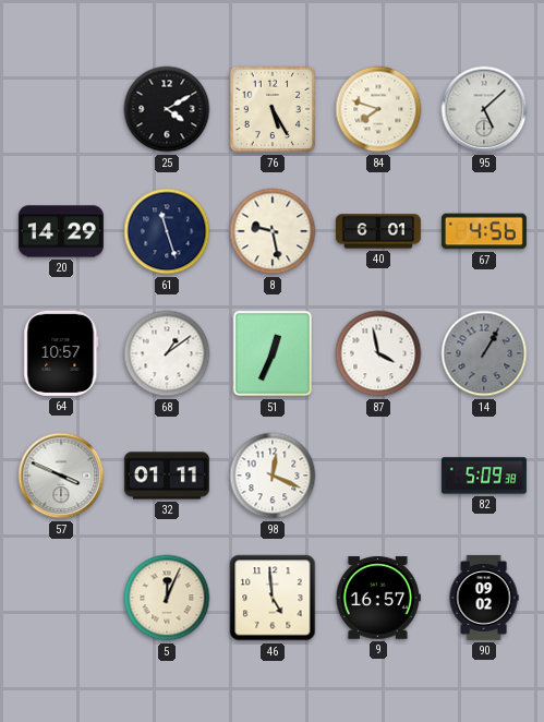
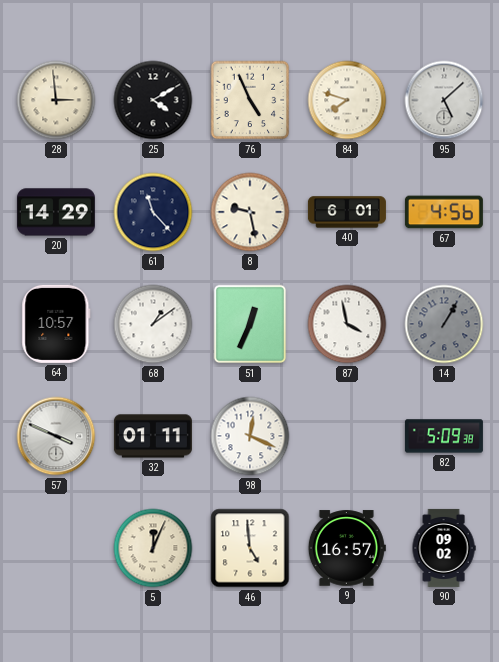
28: none -> 2:59
76: 5:25 -> 4:56
61: 11:27 -> 11:23
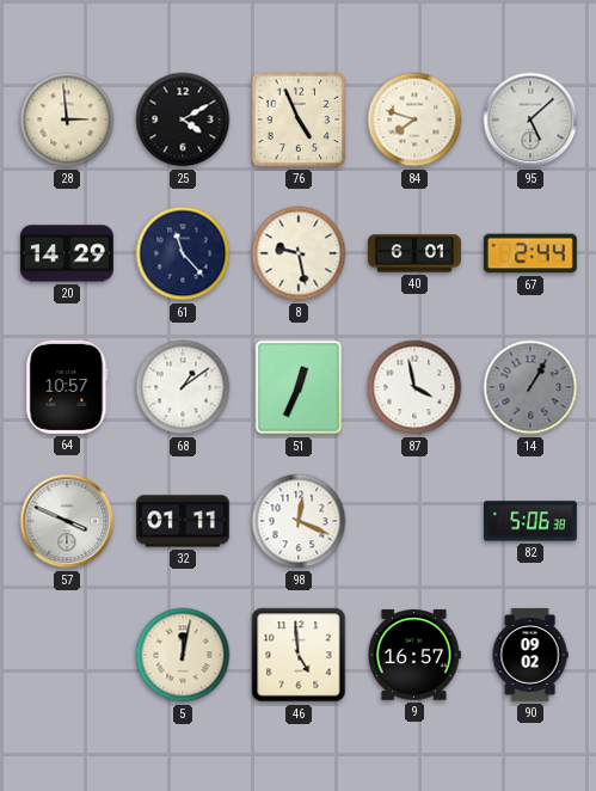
67: 4:56 -> 2:44
82: 5:09 -> 5:06
5: 12:04 -> 12:02
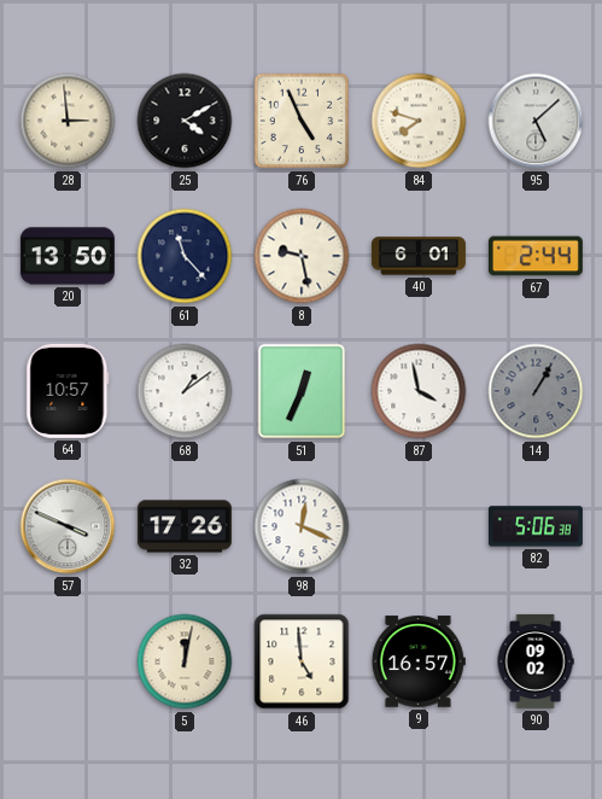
20: 14:29 -> 13:50
32: 01:11 -> 17:26
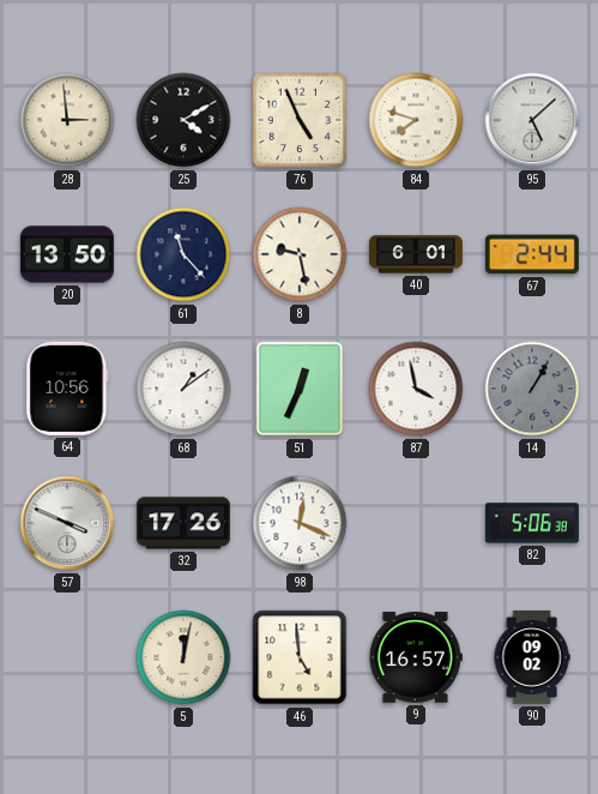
64: 10:57 -> 10:56
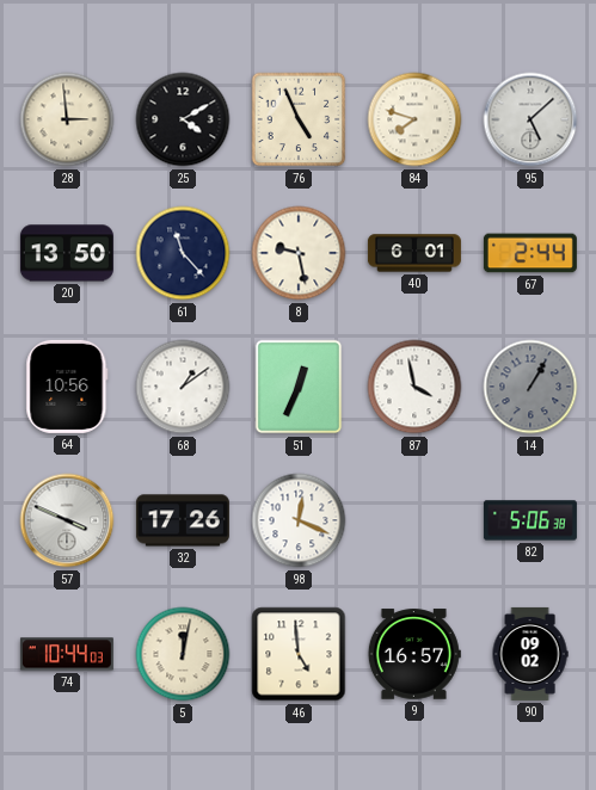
74: none -> 10:44
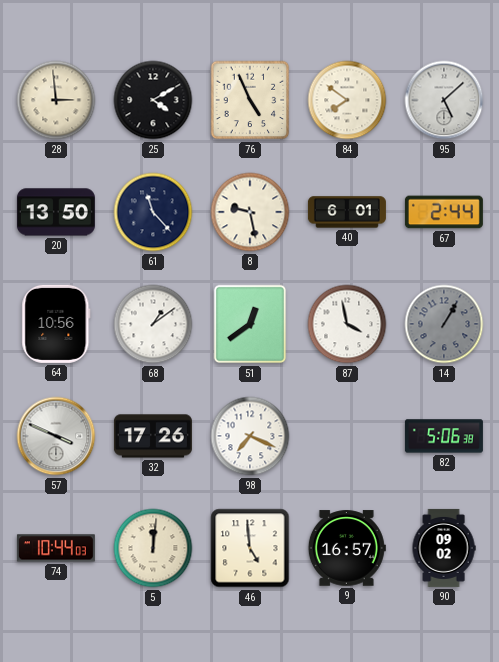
84: 7:48 -> 7:51
51: 12:34 -> 12:39
98: 12:19 -> 7:19
5: 12:02 -> 12:01
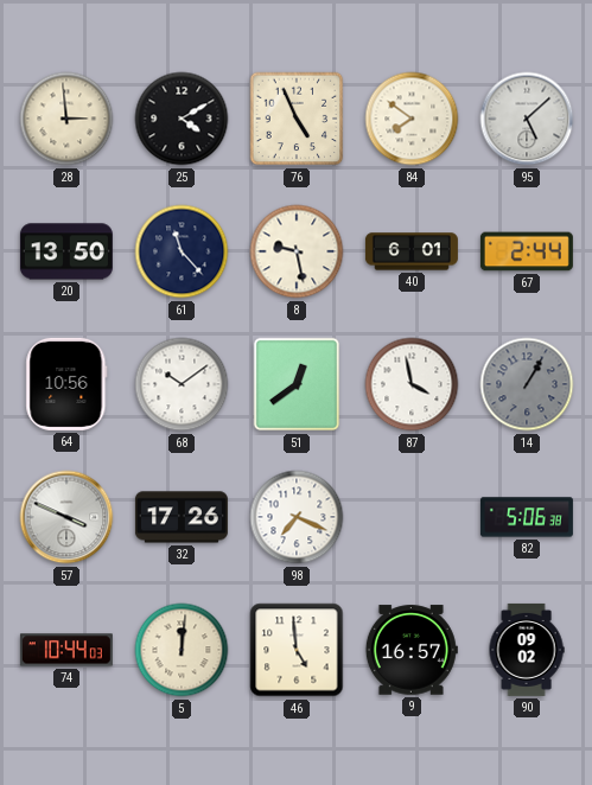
68: 1:09 -> 10:09
